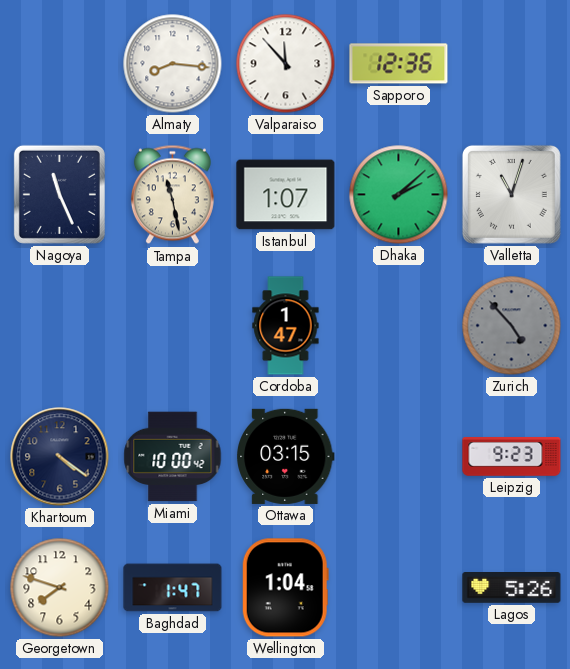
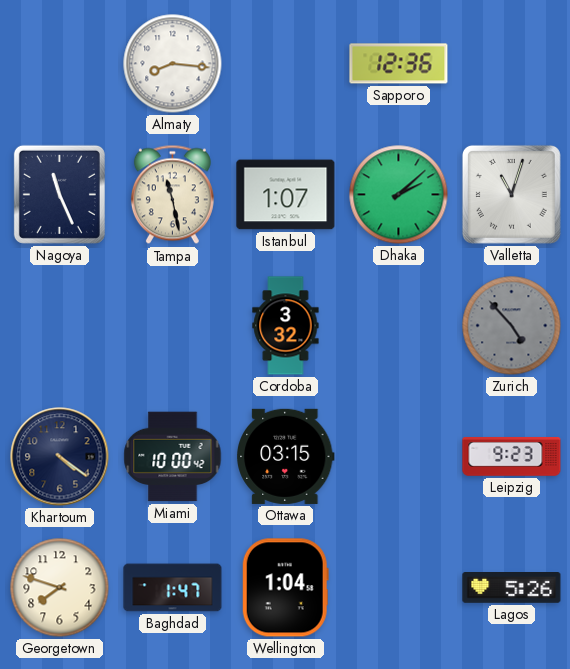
Valparaiso: 11:53 -> none
Cordoba: 1:47 -> 3:32
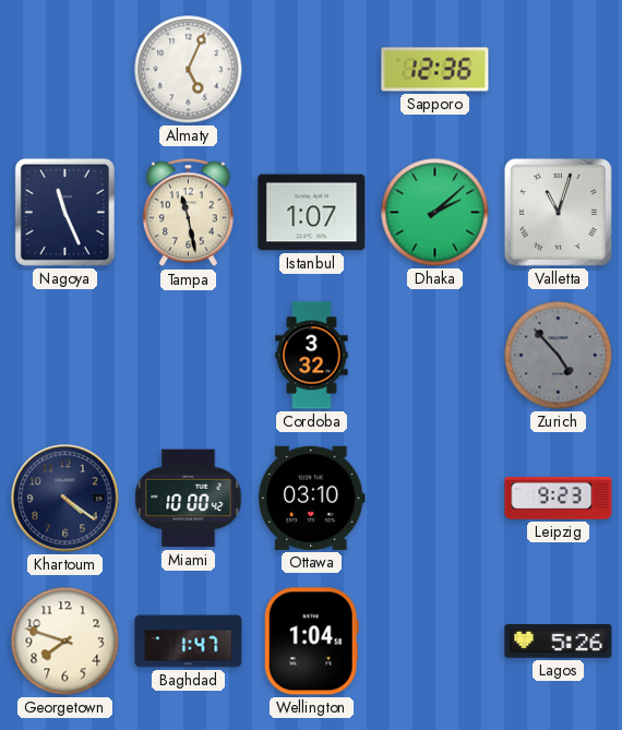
Almaty: 8:16 -> 5:04
Ottawa: 03:15 -> 03:10
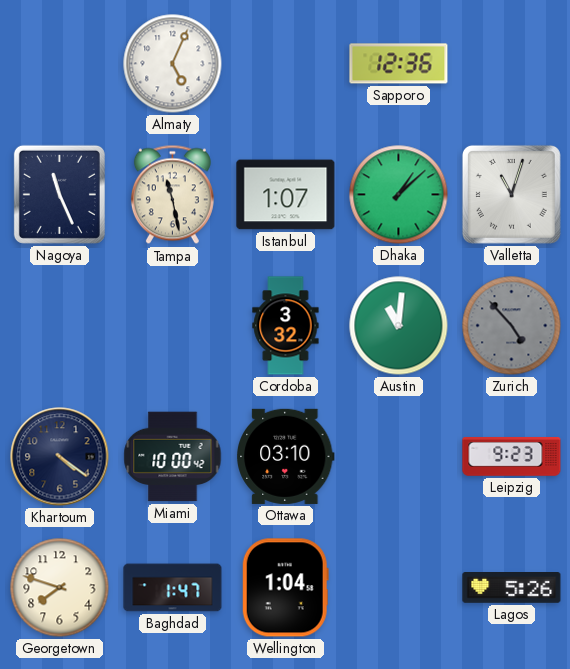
Dhaka: 2:08 -> 1:08
Austin: none -> 11:01
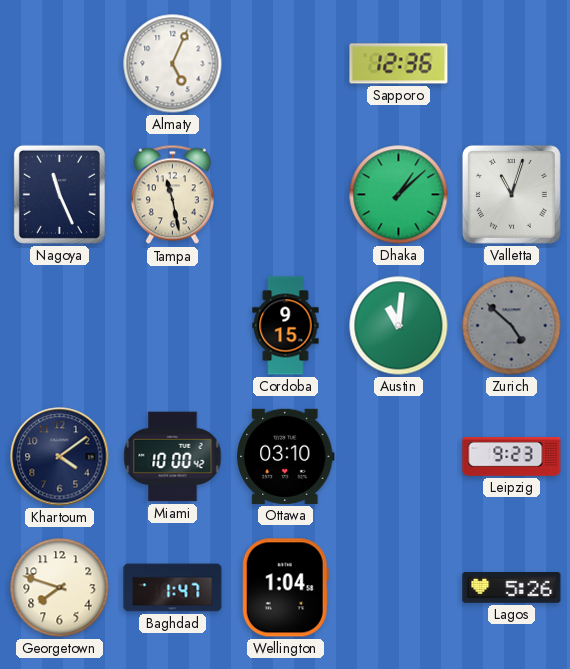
Istanbul: 1:07 -> none
Cordoba: 3:32 -> 9:15
Zurich: 4:53 -> 4:52
Khartoum: 4:21 -> 4:09
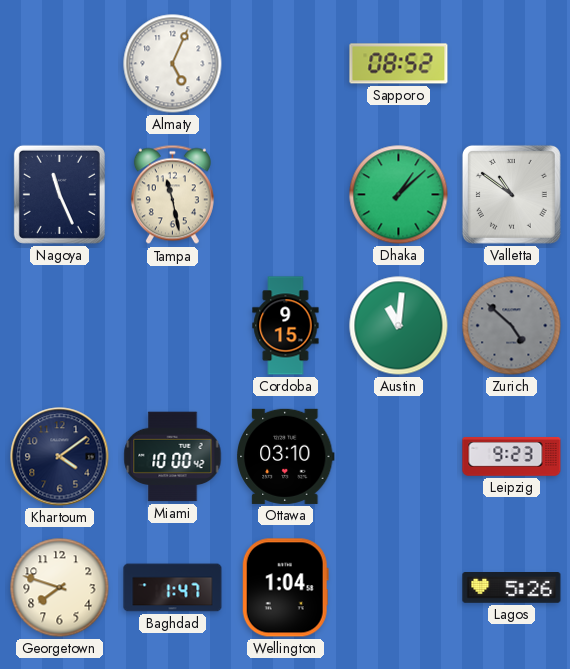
Sapporo: 12:36 -> 08:52
Valletta: 11:03 -> 10:51
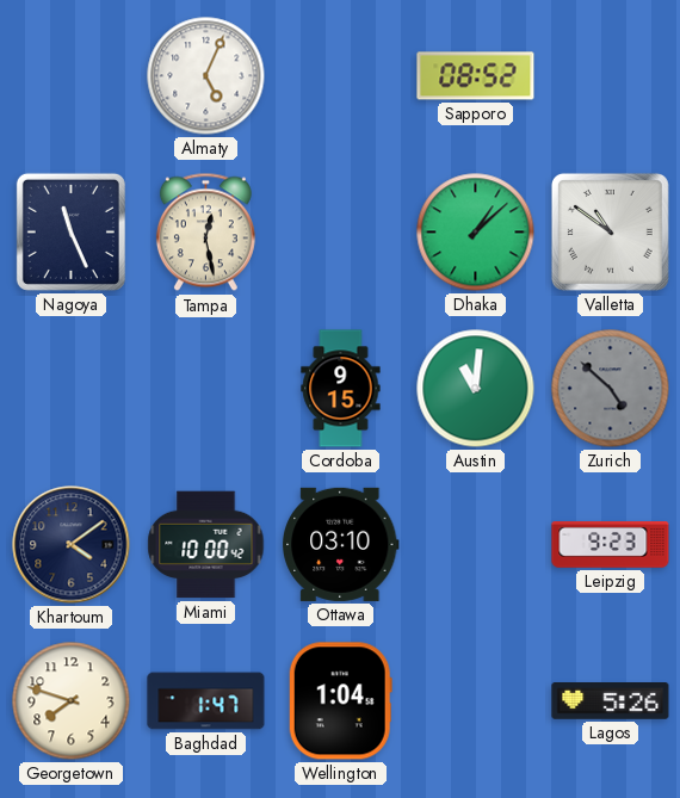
Tampa: 11:28 -> 12:28
